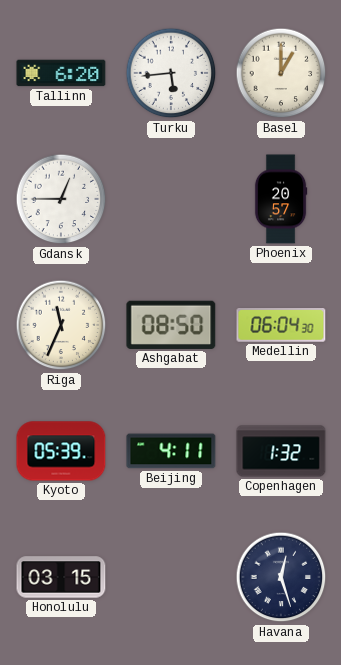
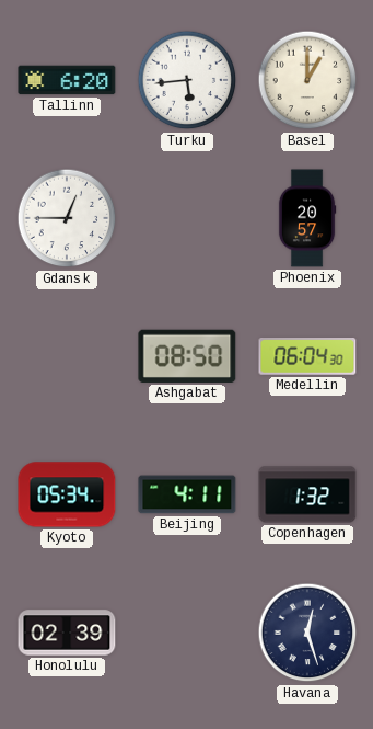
Riga: 11:34 -> none
Kyoto: 05:39 -> 05:34
Honolulu: 03:15 -> 02:39
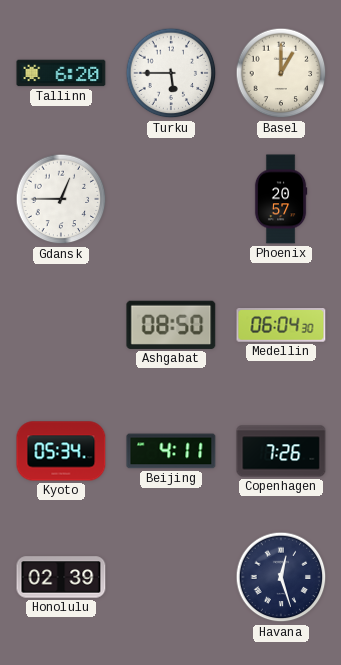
Turku: 5:44 -> 5:45
Copenhagen: 1:32 -> 7:26
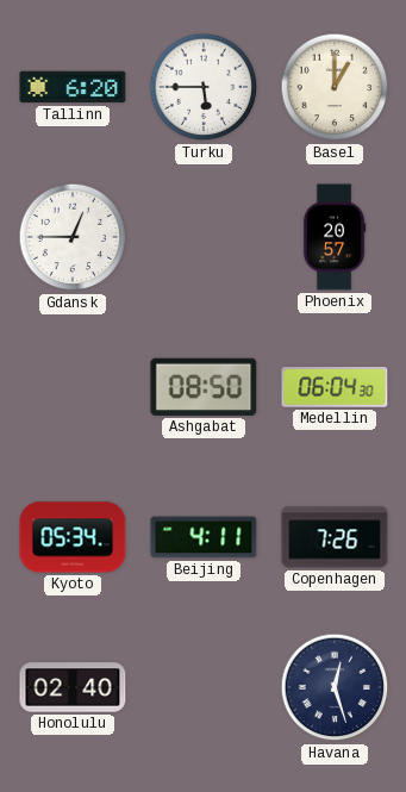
Honolulu: 02:39 -> 02:40
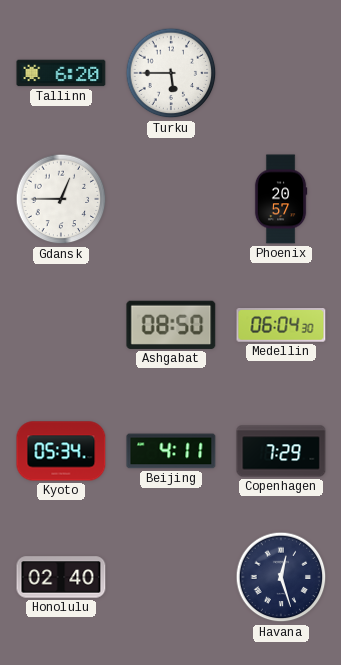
Basel: 1:00 -> none
Copenhagen: 7:26 -> 7:29
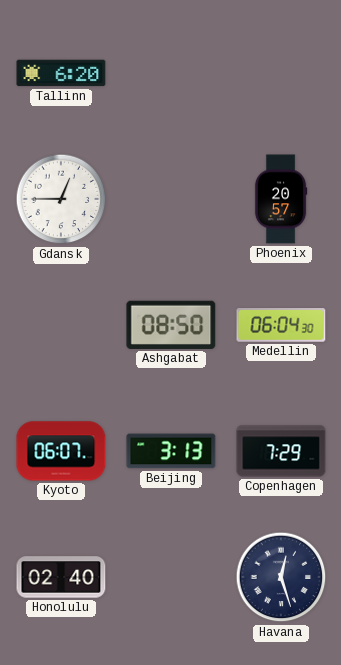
Turku: 5:45 -> none
Kyoto: 05:34 -> 06:07
Beijing: 4:11 -> 3:13
